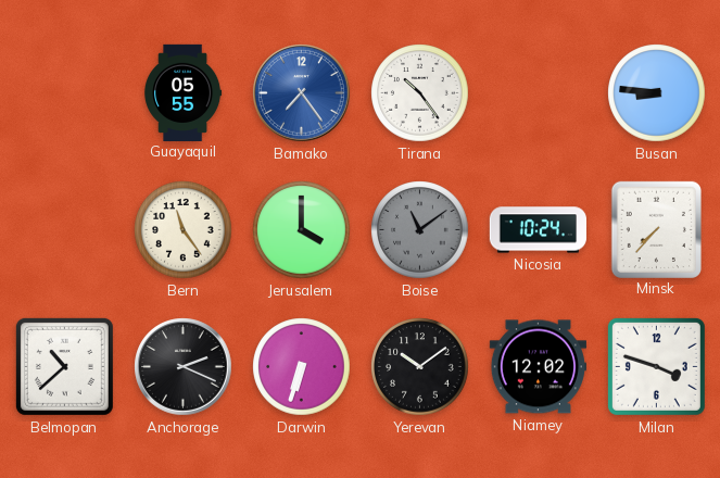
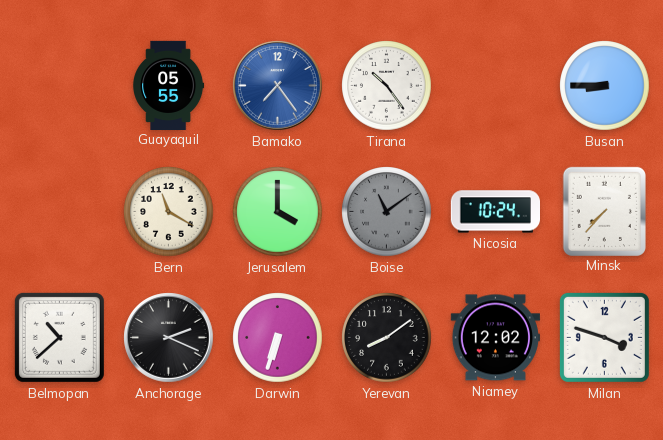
Busan: 8:46 -> 8:45
Bern: 11:24 -> 11:20
Yerevan: 10:09 -> 8:09
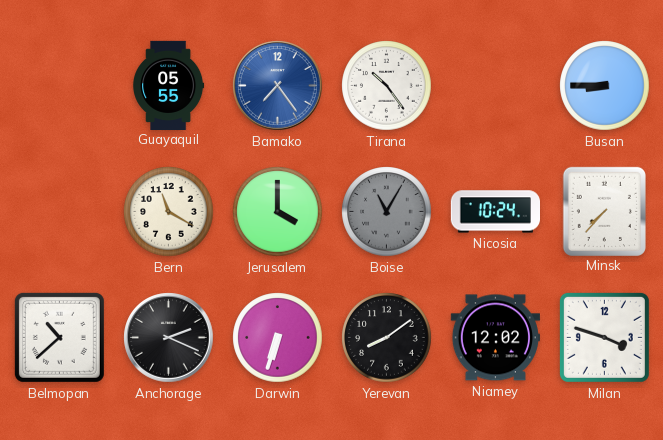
Boise: 11:09 -> 11:05
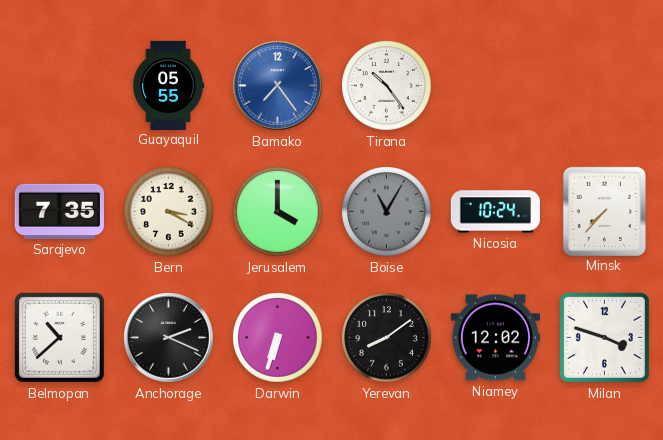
Busan: 8:45 -> none
Sarajevo: none -> 7:35
Bern: 11:20 -> 3:20
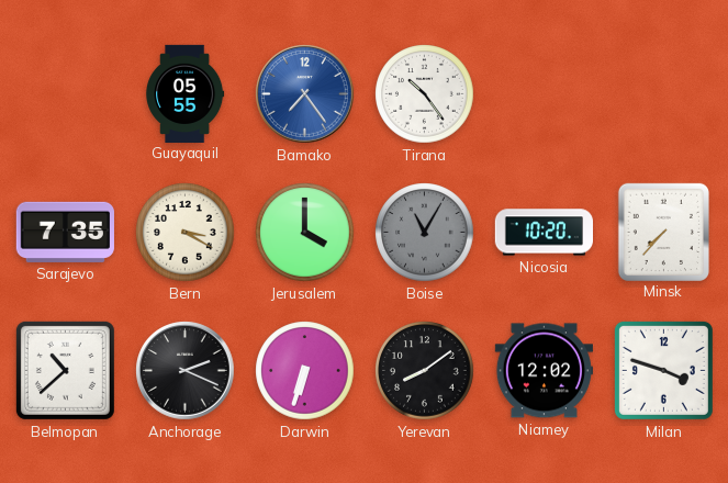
Nicosia: 10:24 -> 10:20
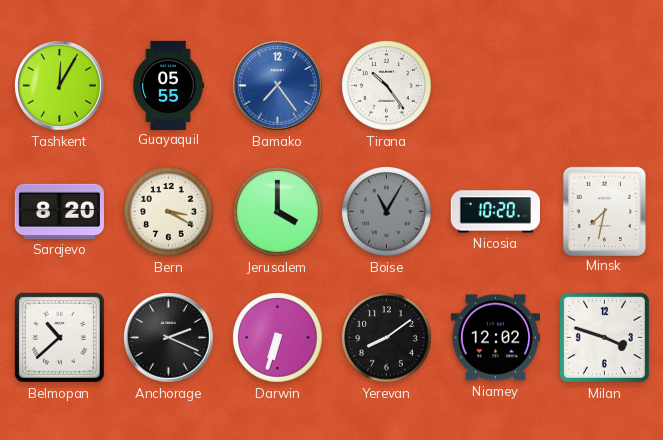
Tashkent: none -> 12:05
Sarajevo: 7:35 -> 8:20
Minsk: 7:37 -> 7:32
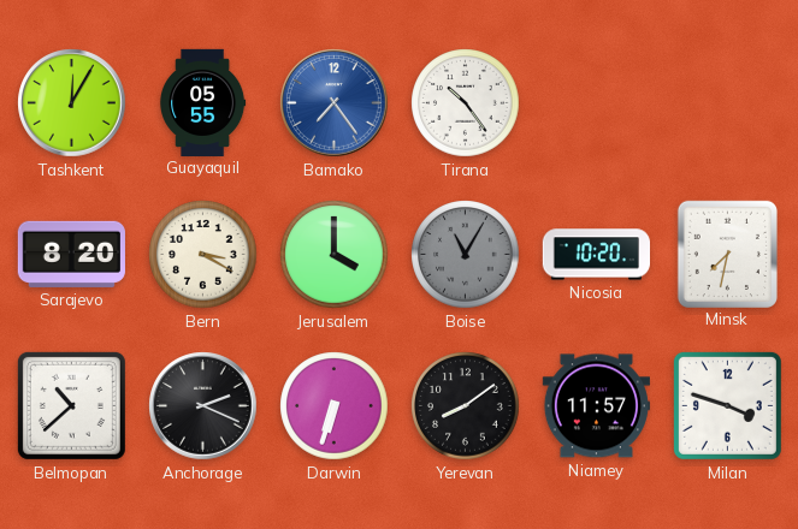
Niamey: 12:02 -> 11:57
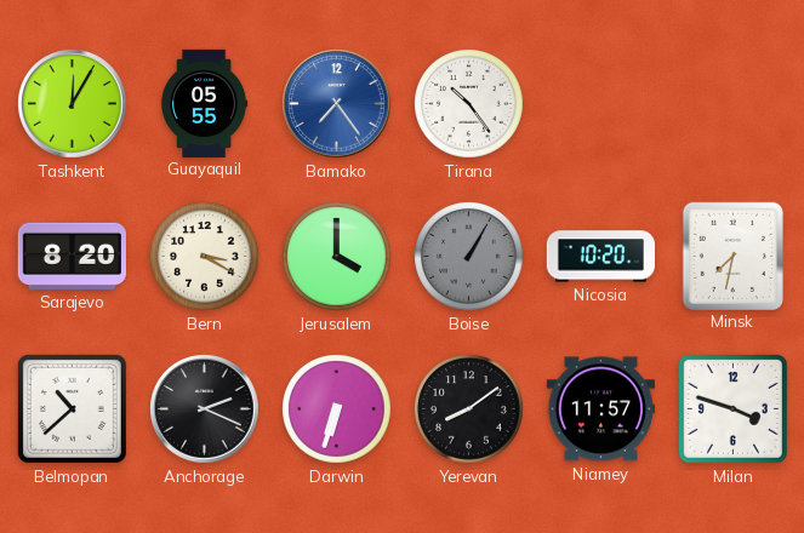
Boise: 11:05 -> 1:05
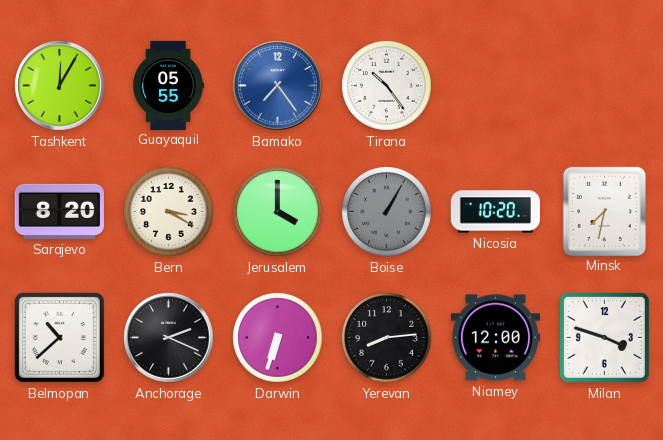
Yerevan: 8:09 -> 8:14
Niamey: 11:57 -> 12:00
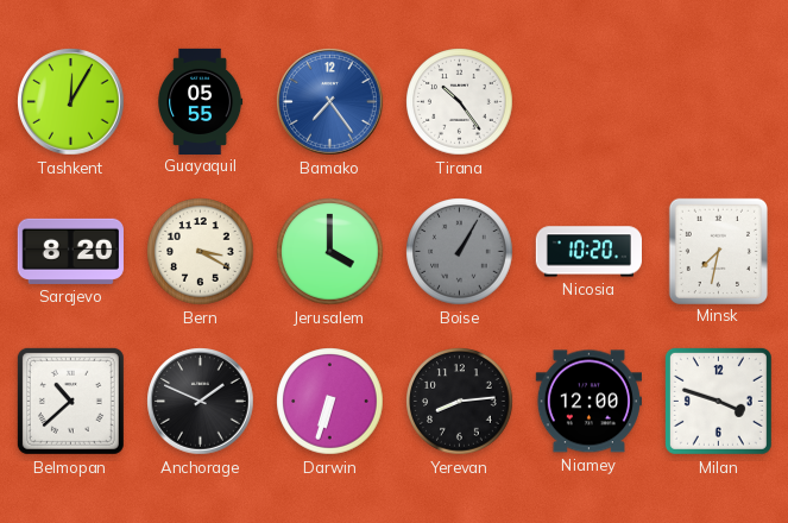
Anchorage: 2:19 -> 1:49
